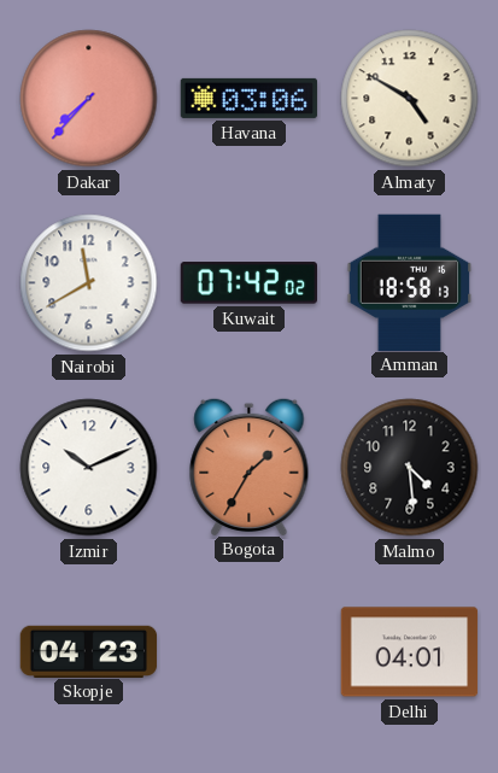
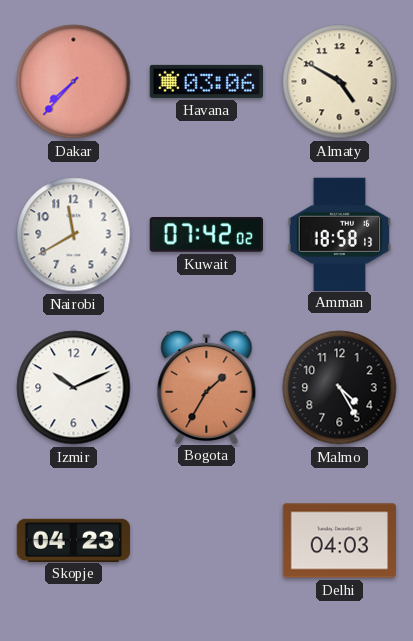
Malmo: 4:29 -> 4:25
Delhi: 04:01 -> 04:03
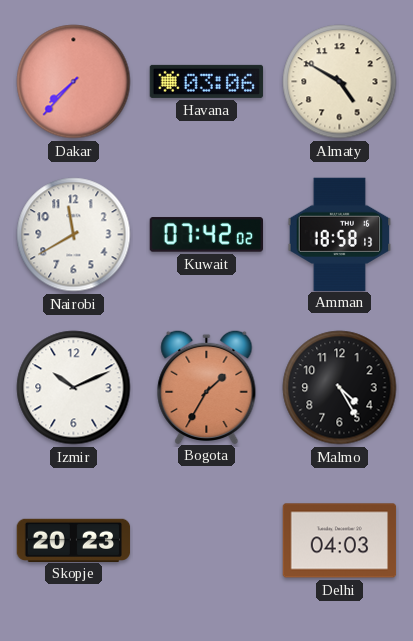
Skopje: 04:23 -> 20:23
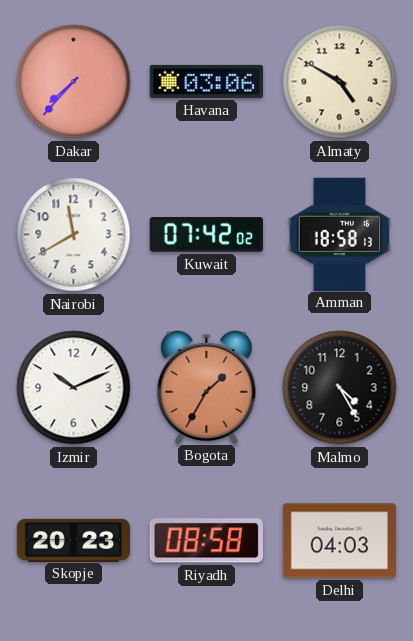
Riyadh: none -> 08:58
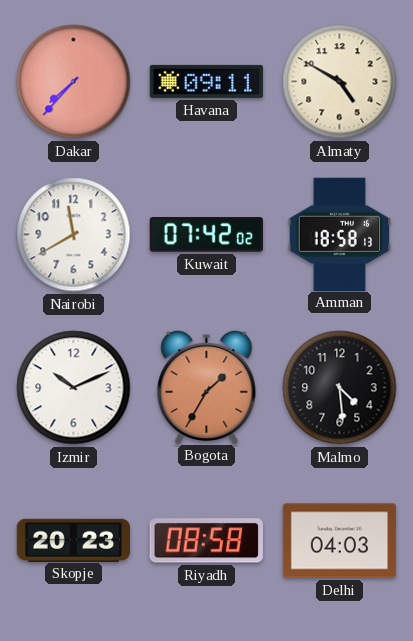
Havana: 03:06 -> 09:11
Malmo: 4:25 -> 4:29
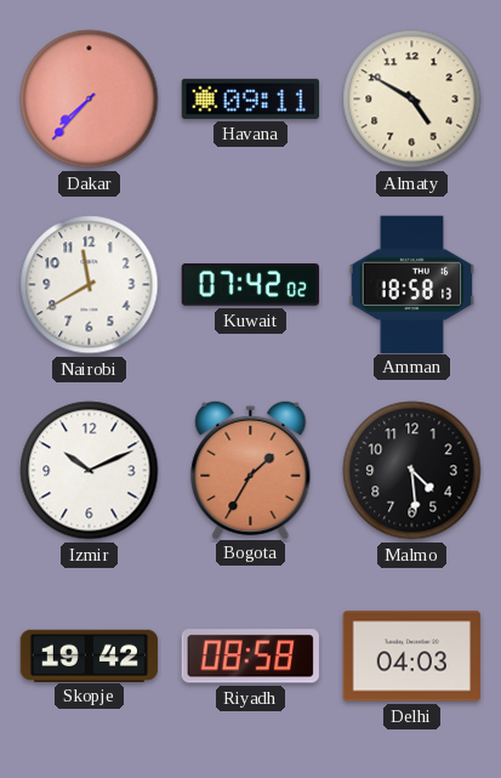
Skopje: 20:23 -> 19:42
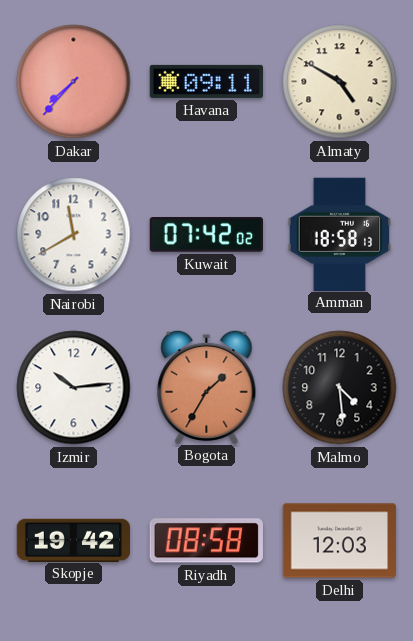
Izmir: 10:11 -> 10:14
Delhi: 04:03 -> 12:03
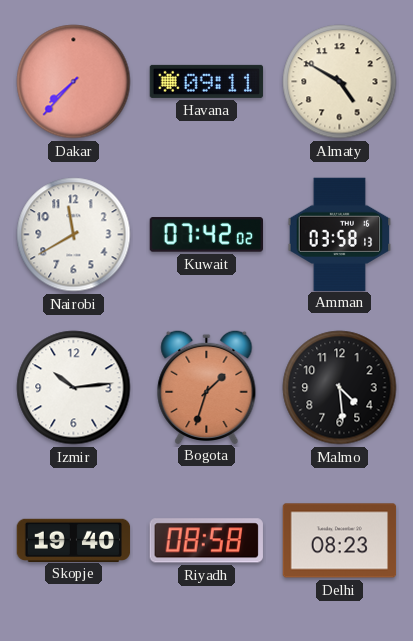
Amman: 18:58 -> 03:58
Bogota: 1:35 -> 1:33
Skopje: 19:42 -> 19:40
Delhi: 12:03 -> 08:23
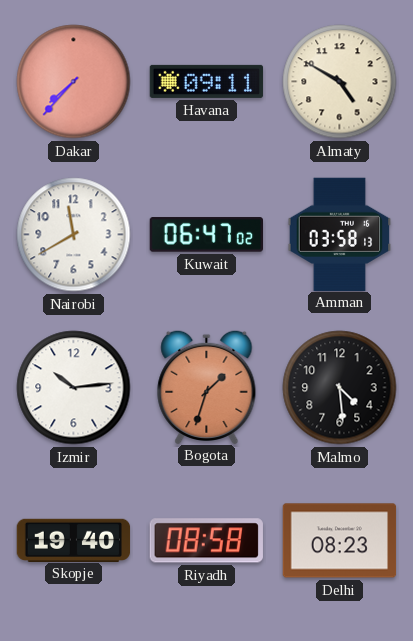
Kuwait: 07:42 -> 06:47
